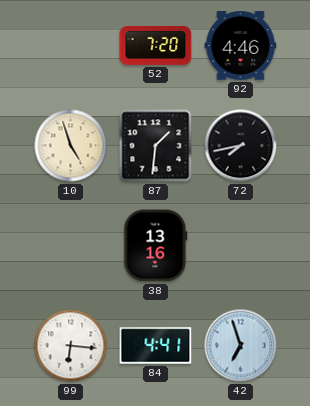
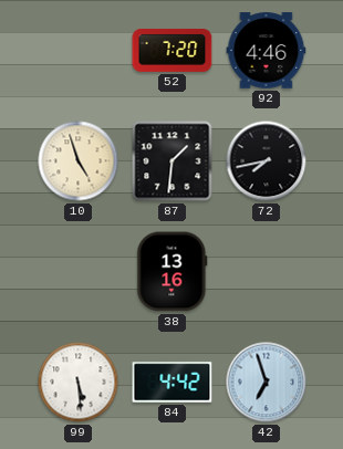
99: 6:16 -> 5:29
84: 4:41 -> 4:42
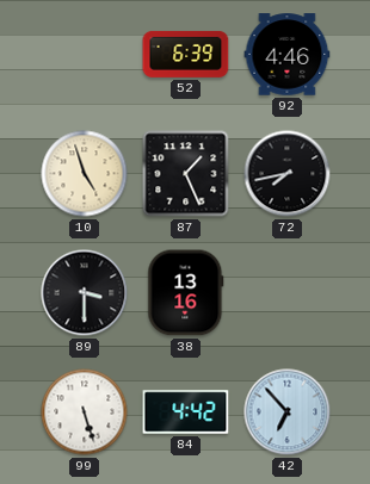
52: 7:20 -> 6:39
87: 1:31 -> 1:26
89: none -> 3:30
99: 5:29 -> 5:27
42: 6:57 -> 6:53
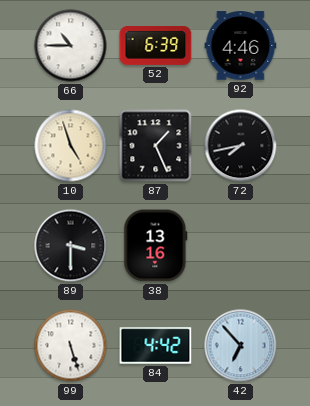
66: none -> 10:45
